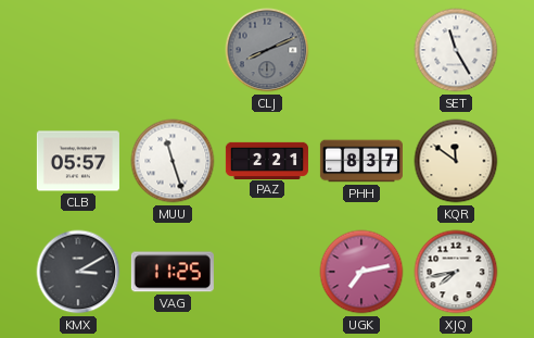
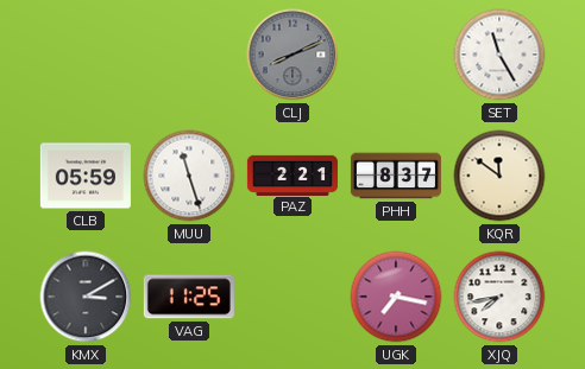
CLB: 05:57 -> 05:59
UGK: 7:13 -> 7:17
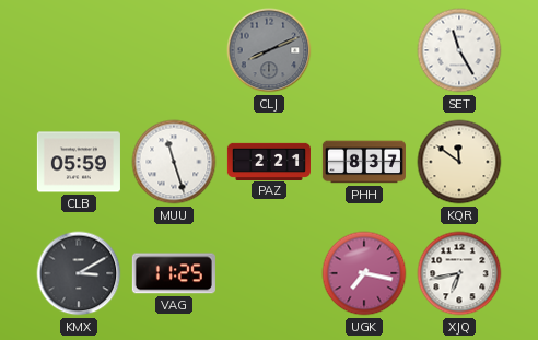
XJQ: 7:43 -> 6:43
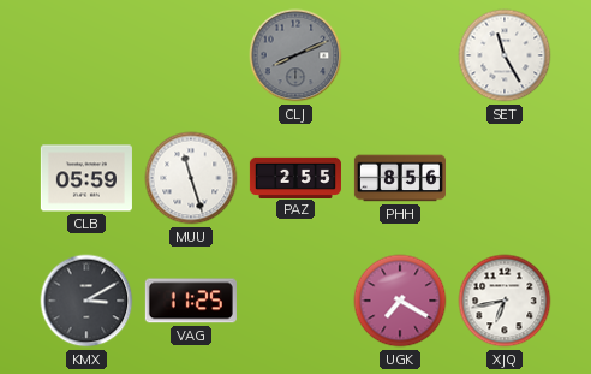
PAZ: 2:21 -> 2:55
PHH: 8:37 -> 8:56
KQR: 11:51 -> none
UGK: 7:17 -> 7:20
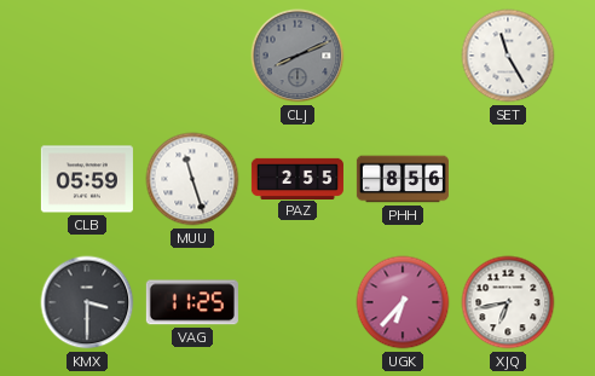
KMX: 3:10 -> 3:30
UGK: 7:20 -> 6:37
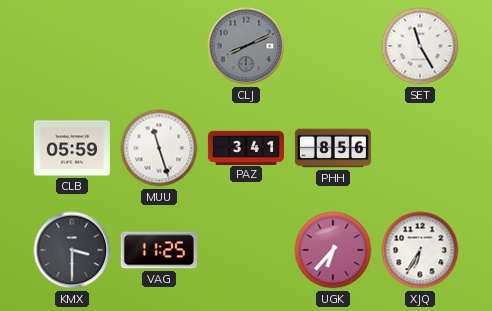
PAZ: 2:55 -> 3:41
XJQ: 6:43 -> 6:35
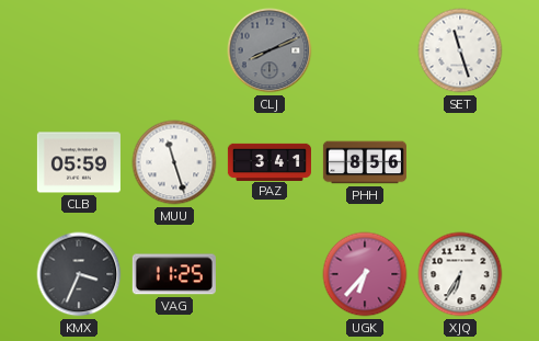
SET: 11:25 -> 11:27
KMX: 3:30 -> 3:34
